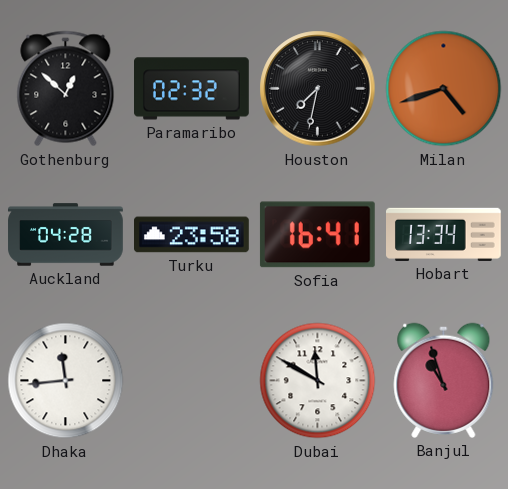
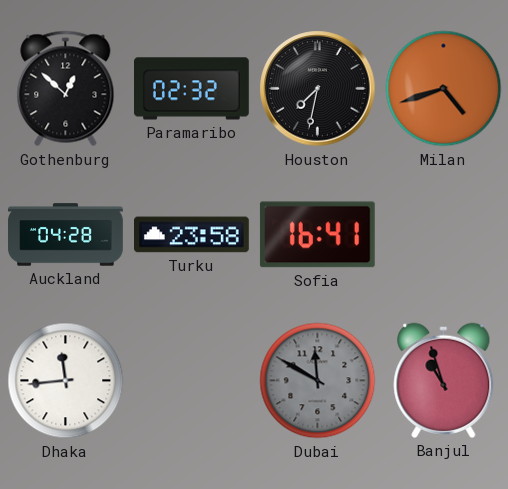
Hobart: 13:34 -> none
Dubai dial: white -> grey
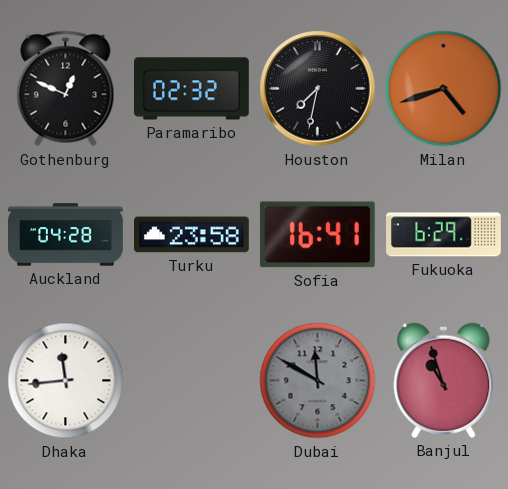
Gothenburg: 12:52 -> 12:49
Fukuoka: none -> 6:29
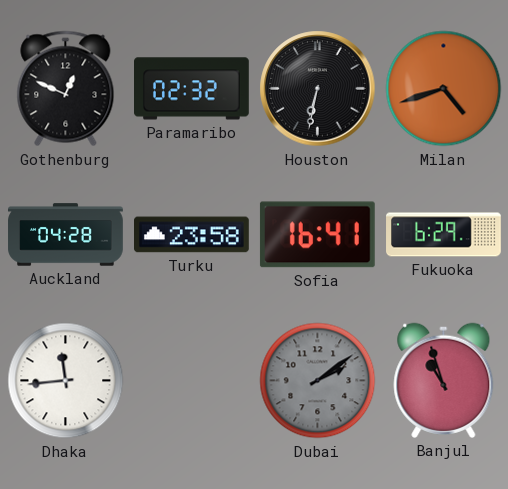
Houston: 7:32 -> 6:32
Dubai: 11:50 -> 2:09
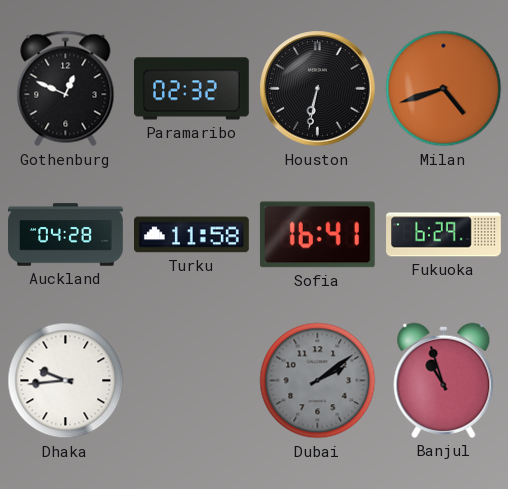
Turku: 23:58 -> 11:58
Dhaka: 11:44 -> 9:44
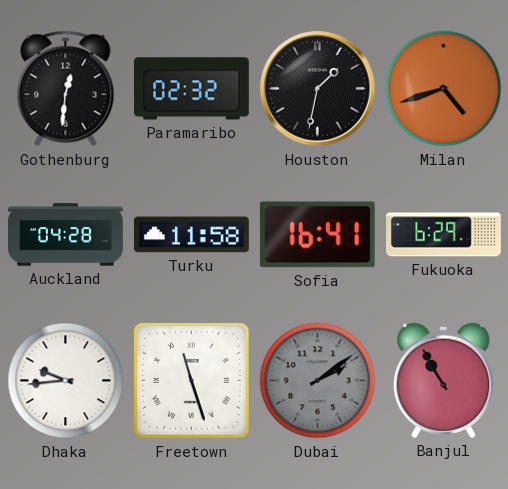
Gothenburg: 12:49 -> 12:31
Houston: 6:32 -> 1:32
Freetown: none -> 11:27
Banjul: 10:57 -> 10:55
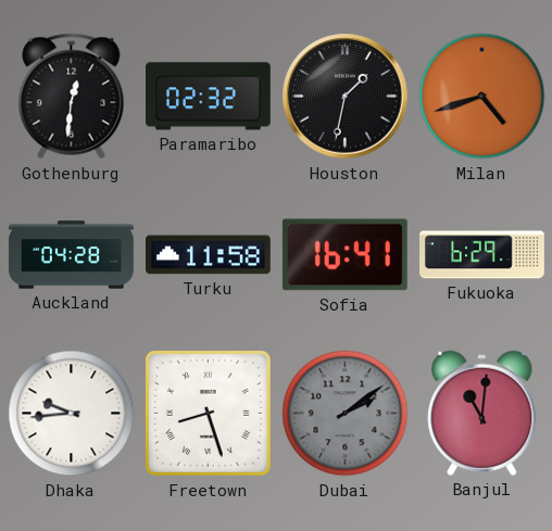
Freetown: 11:27 -> 8:27
Banjul: 10:55 -> 11:01
